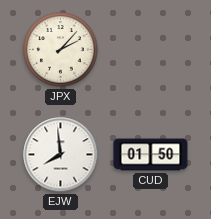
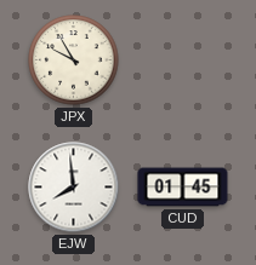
JPX: 2:07 -> 9:55
CUD: 01:50 -> 01:45
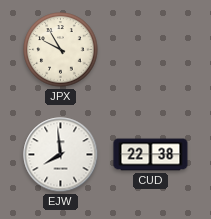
CUD: 01:45 -> 22:38
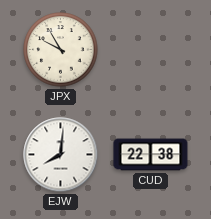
EJW: 7:59 -> 8:01
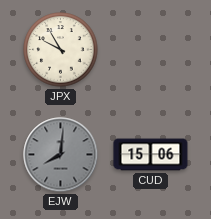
EJW dial: white -> grey
CUD: 22:38 -> 15:06
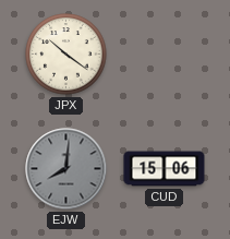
JPX: 9:55 -> 10:21
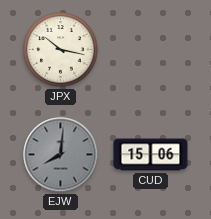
JPX: 10:21 -> 10:17
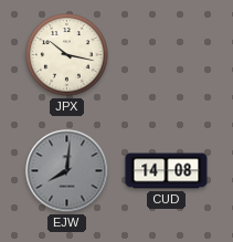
CUD: 15:06 -> 14:08
